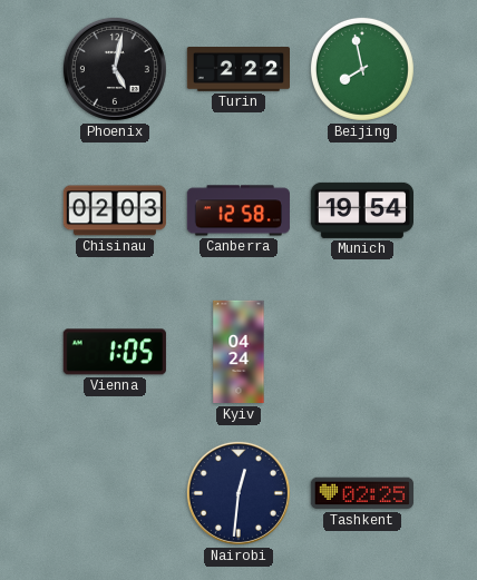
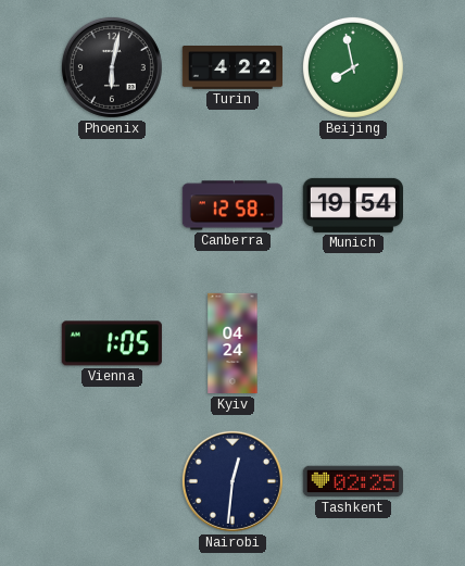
Phoenix: 5:02 -> 6:02
Turin: 2:22 -> 4:22
Chisinau: 02:03 -> none
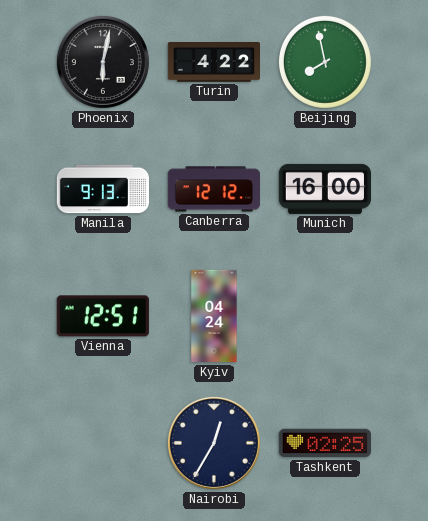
Manila: none -> 9:13
Canberra: 12:58 -> 12:12
Munich: 19:54 -> 16:00
Vienna: 1:05 -> 12:51
Nairobi: 12:31 -> 12:35
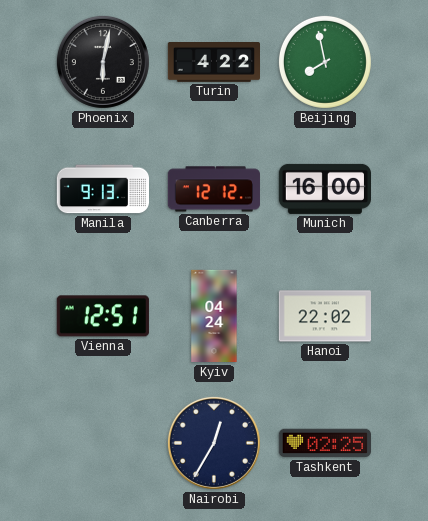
Hanoi: none -> 22:02
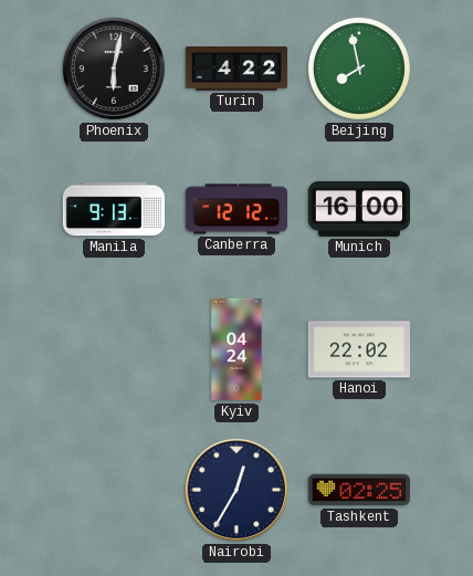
Vienna: 12:51 -> none
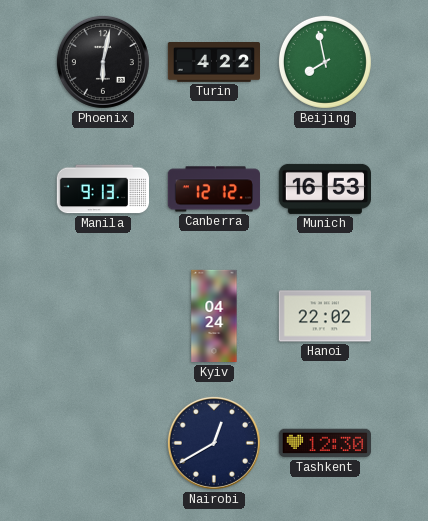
Munich: 16:00 -> 16:53
Nairobi: 12:35 -> 12:40
Tashkent: 02:25 -> 12:30
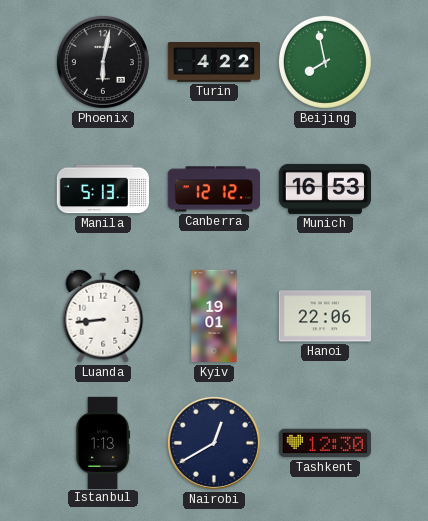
Manila: 9:13 -> 5:13
Luanda: none -> 8:44
Kyiv: 04:24 -> 19:01
Hanoi: 22:02 -> 22:06
Istanbul: none -> 1:13
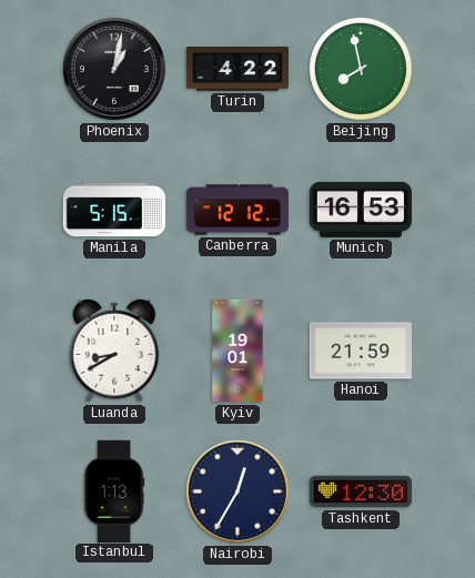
Phoenix: 6:02 -> 1:02
Manila: 5:13 -> 5:15
Luanda: 8:44 -> 8:40
Hanoi: 22:06 -> 21:59
Nairobi: 12:40 -> 12:35
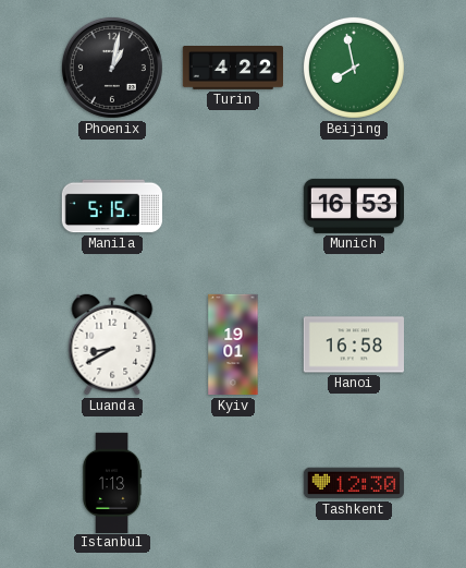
Canberra: 12:12 -> none
Hanoi: 21:59 -> 16:58
Nairobi: 12:35 -> none
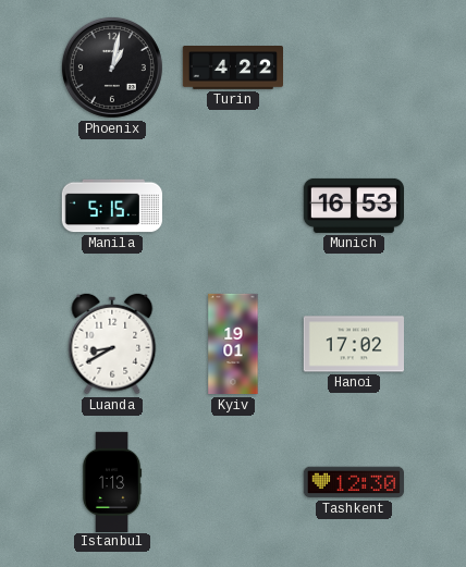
Beijing: 7:58 -> none
Hanoi: 16:58 -> 17:02
